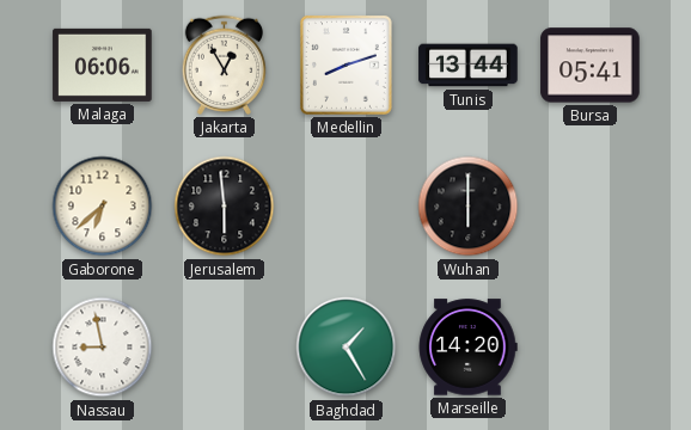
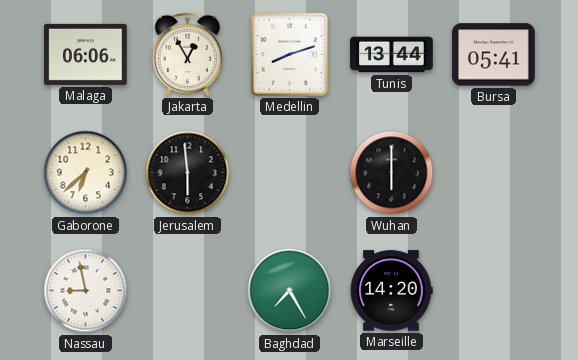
Baghdad: 1:25 -> 7:25
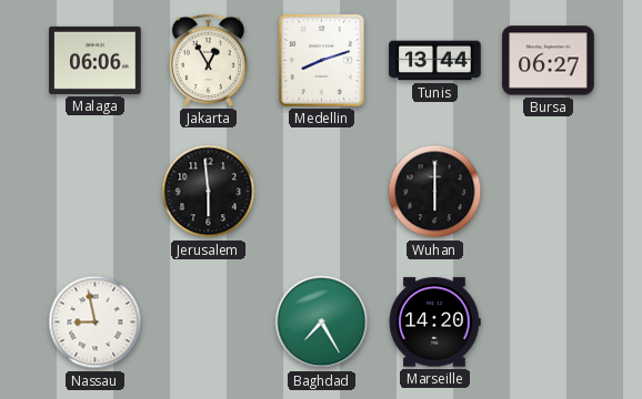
Bursa: 05:41 -> 06:27
Gaborone: 6:38 -> none
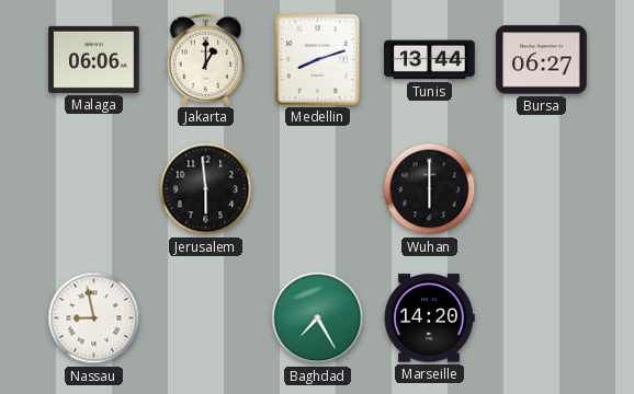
Jakarta: 12:55 -> 1:00
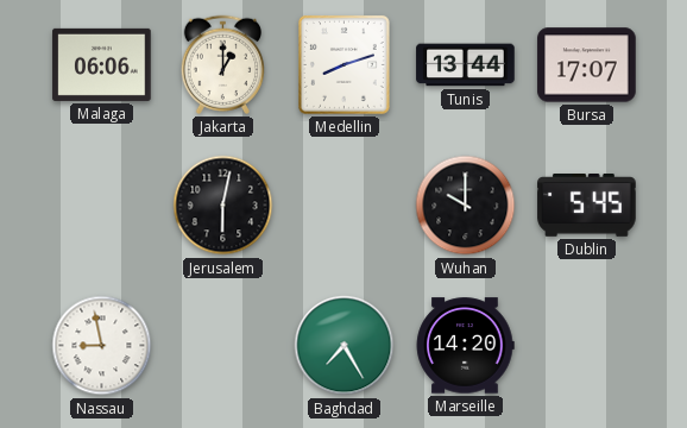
Bursa: 06:27 -> 17:07
Jerusalem: 5:59 -> 6:02
Wuhan: 6:00 -> 10:00
Dublin: none -> 5:45
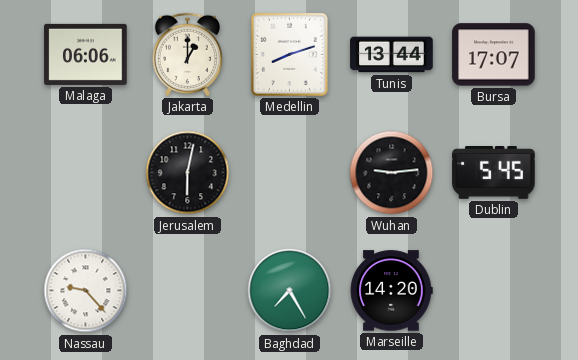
Wuhan: 10:00 -> 9:14
Nassau: 8:58 -> 9:23
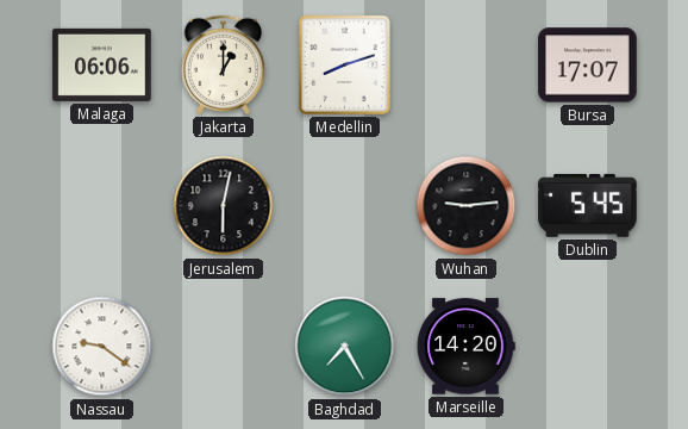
Tunis: 13:44 -> none
Nassau: 9:23 -> 9:21
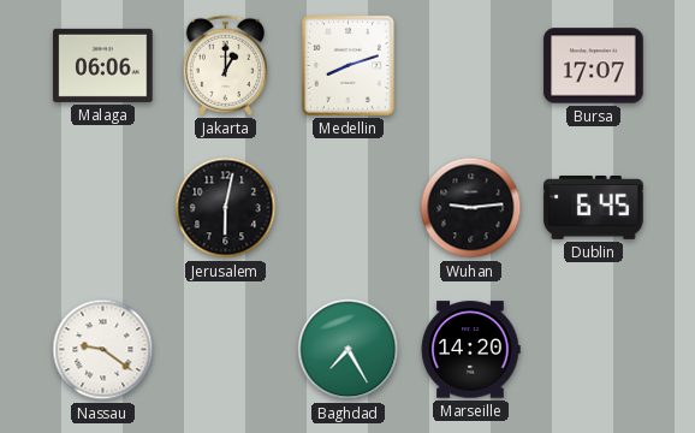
Dublin: 5:45 -> 6:45
